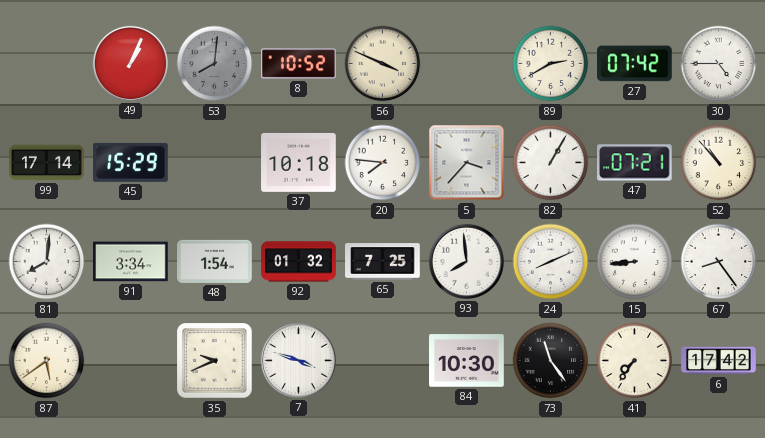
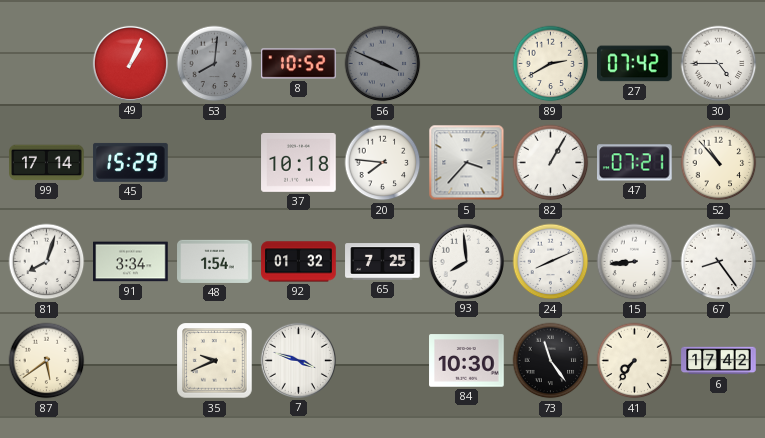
56 dial: cream -> grey
81: 8:01 -> 8:03
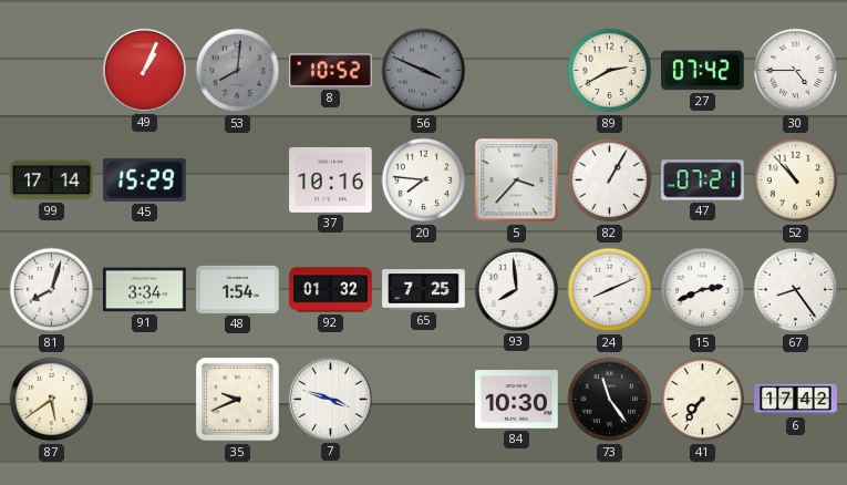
37: 10:18 -> 10:16
15: 8:44 -> 2:41
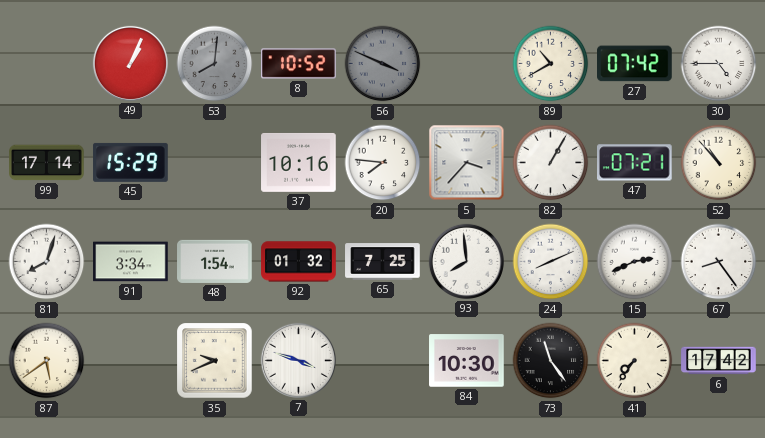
89: 2:40 -> 10:40
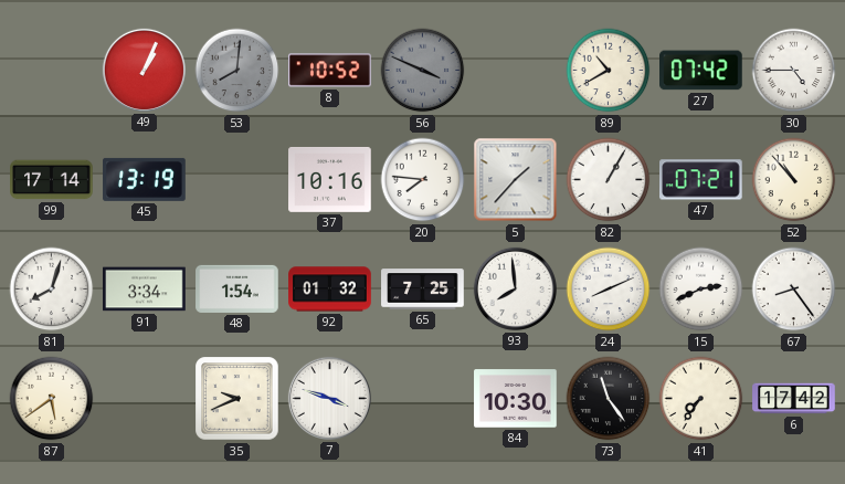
45: 15:29 -> 13:19
5: 3:37 -> 1:37
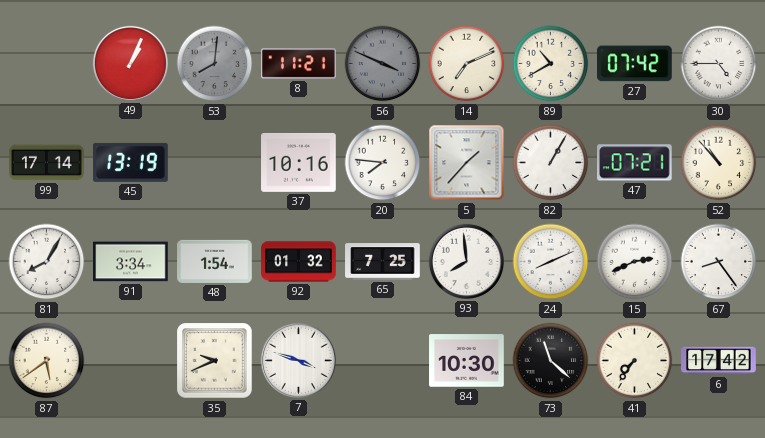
8: 10:52 -> 11:21
14: none -> 7:11
81: 8:03 -> 8:05
73: 11:24 -> 11:22
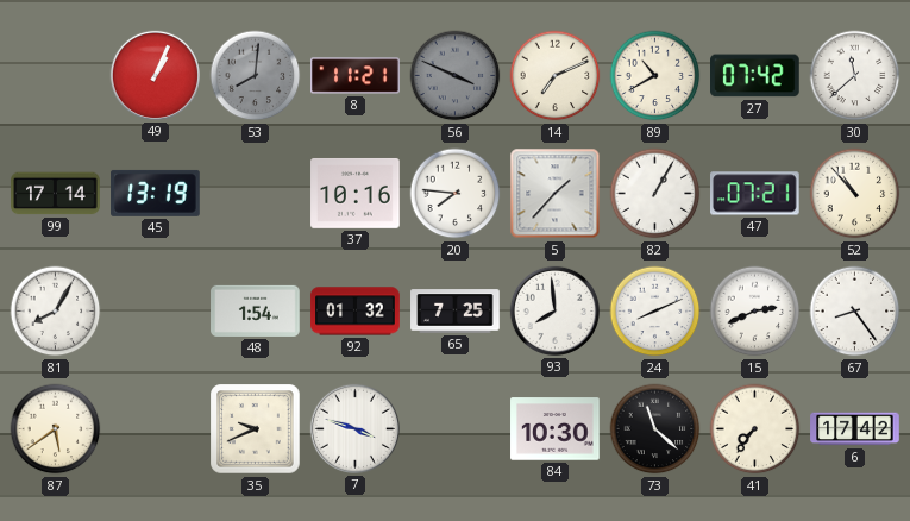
30: 4:45 -> 11:38
91: 3:34 -> none
